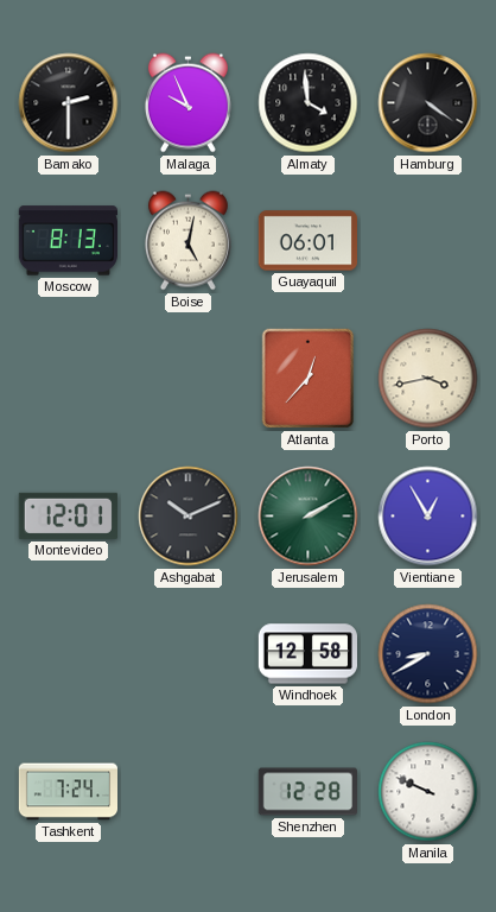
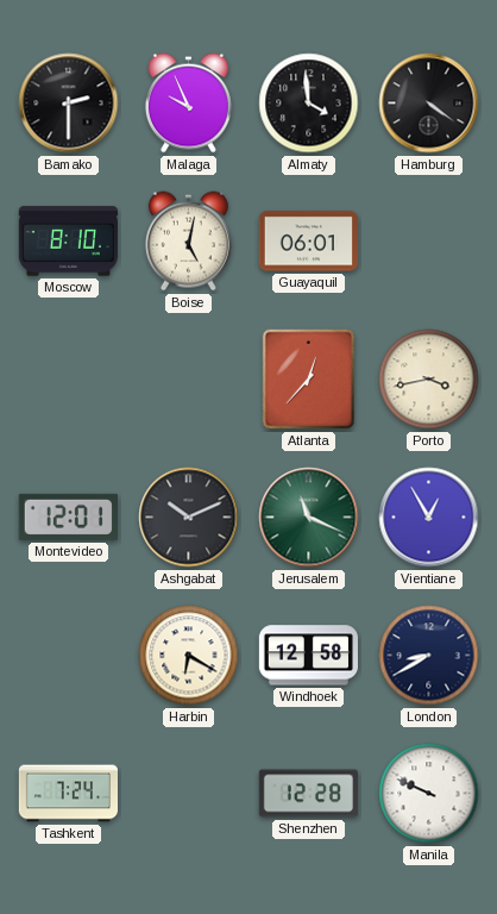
Moscow: 8:13 -> 8:10
Jerusalem: 2:10 -> 11:19
Harbin: none -> 6:20
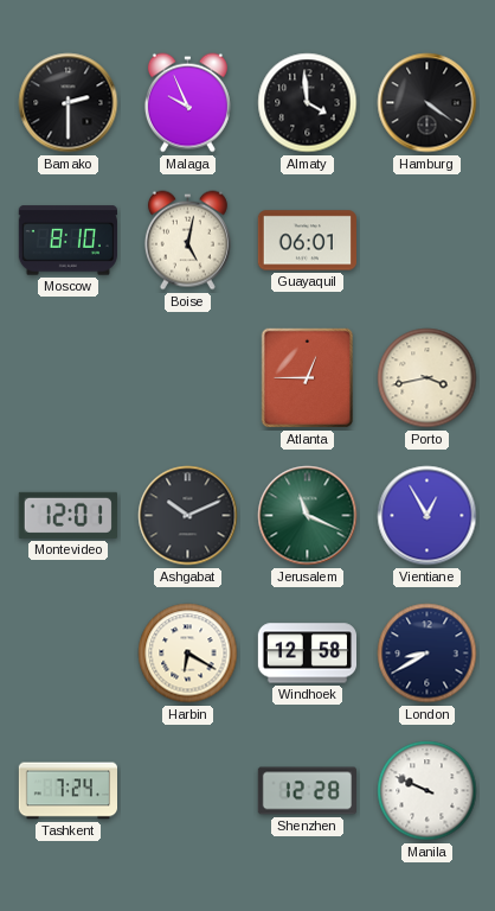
Atlanta: 12:37 -> 12:45
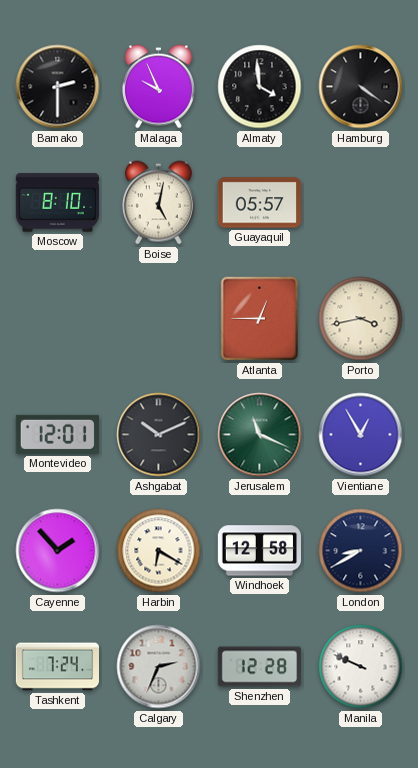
Guayaquil: 06:01 -> 05:57
Cayenne: none -> 1:53
Calgary: none -> 2:34
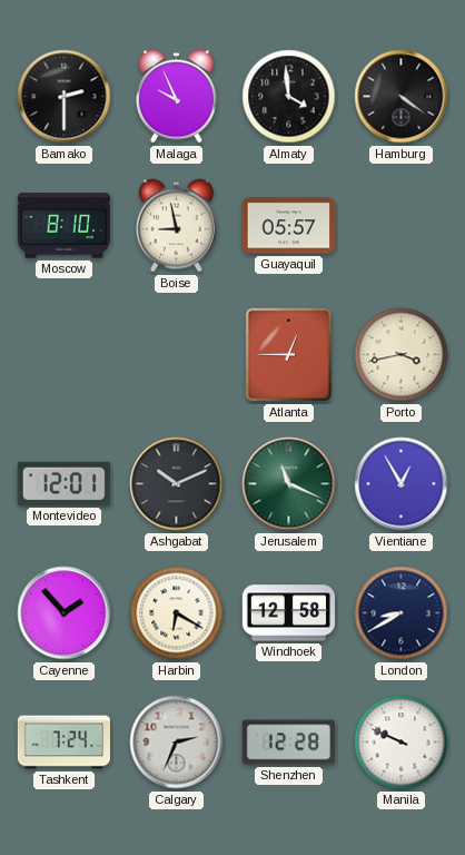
Boise: 5:02 -> 8:58
